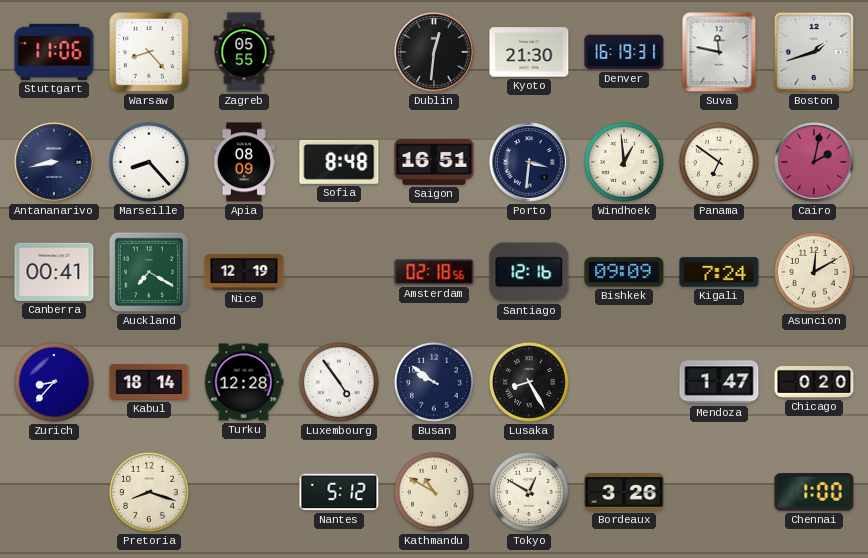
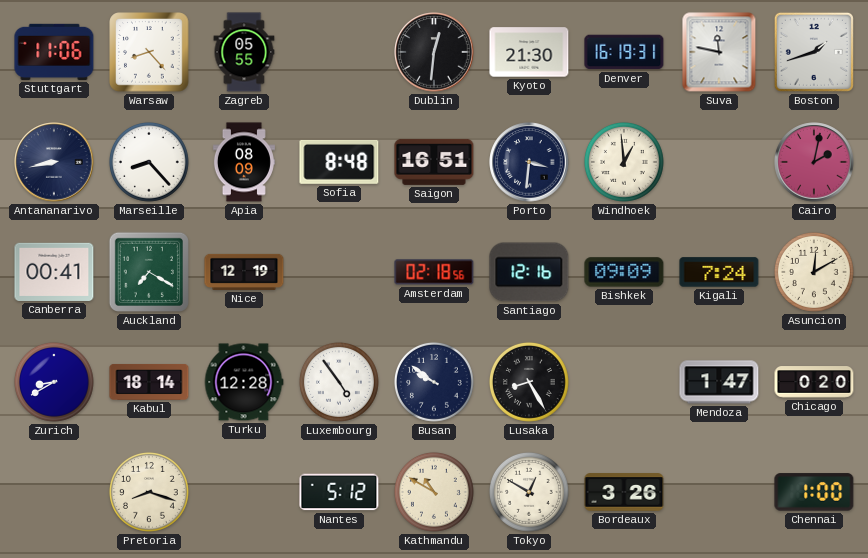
Panama: 6:51 -> none
Zurich: 8:37 -> 8:40
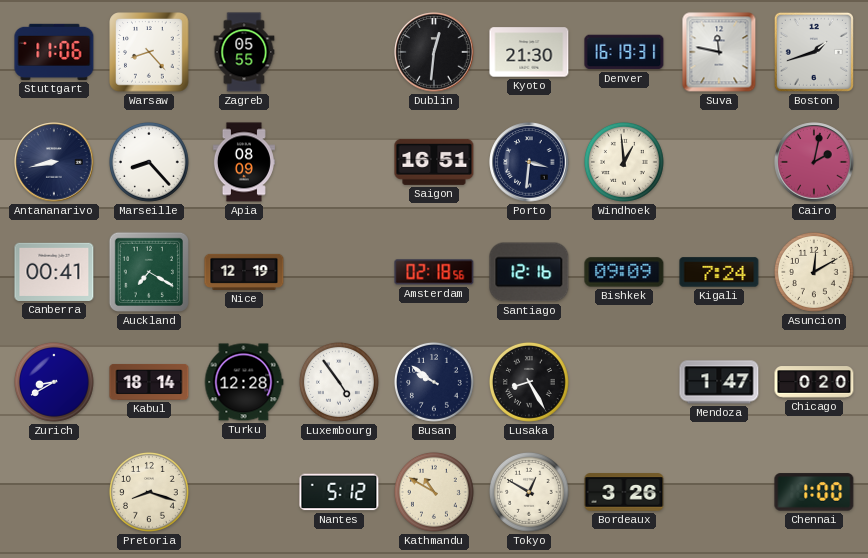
Sofia: 8:48 -> none
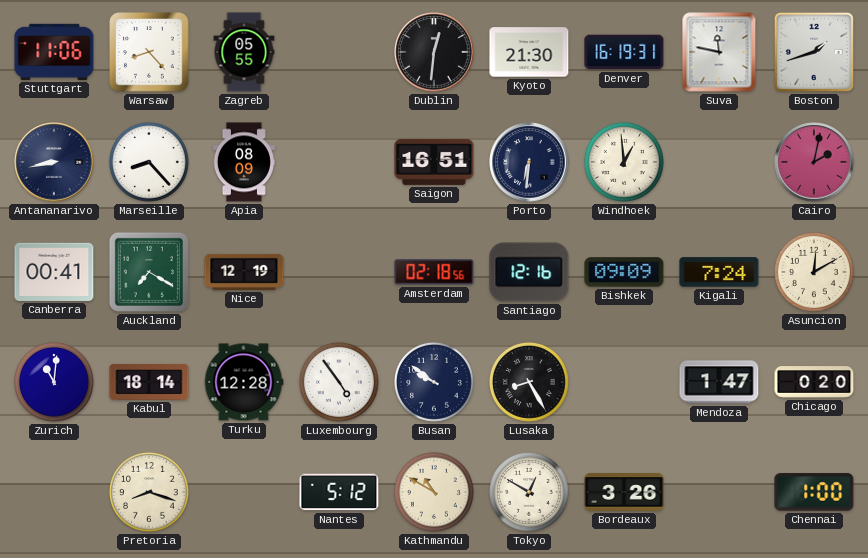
Porto: 3:31 -> 6:31
Zurich: 8:40 -> 11:01
